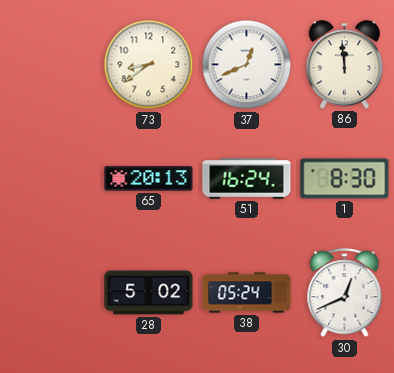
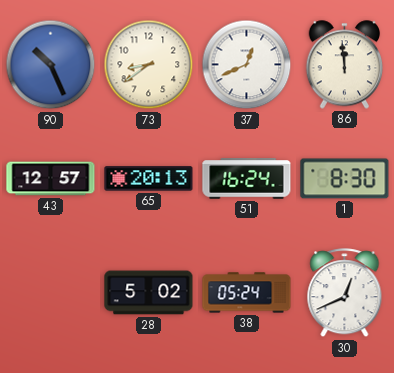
90: none -> 10:26
43: none -> 12:57
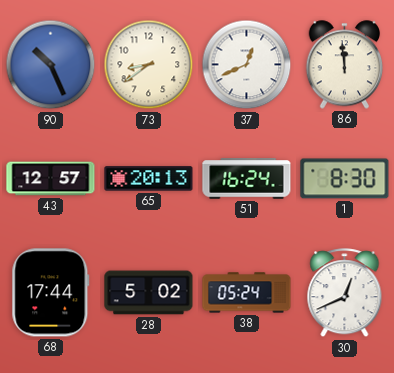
68: none -> 17:44
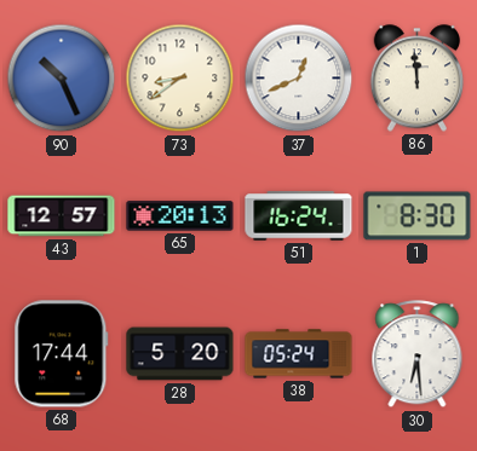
28: 5:02 -> 5:20
30: 12:41 -> 6:29
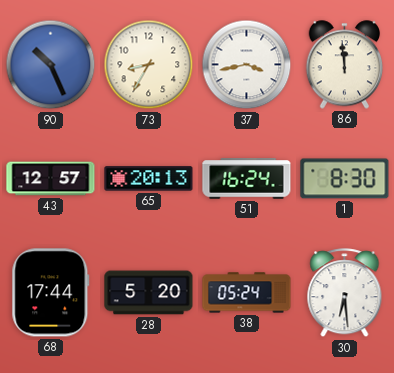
73: 8:39 -> 8:35
37: 12:41 -> 3:43
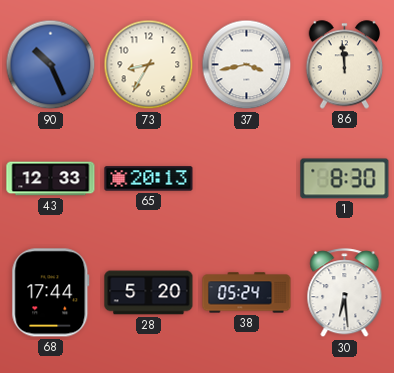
43: 12:57 -> 12:33
51: 16:24 -> none
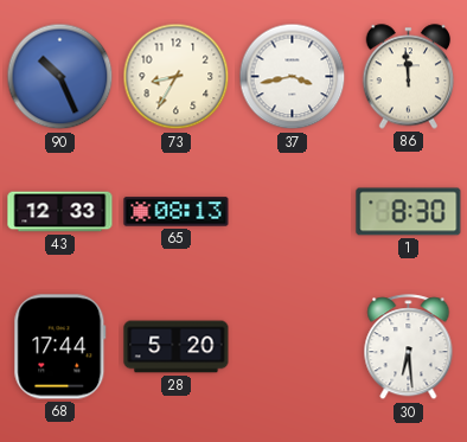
65: 20:13 -> 08:13
38: 05:24 -> none
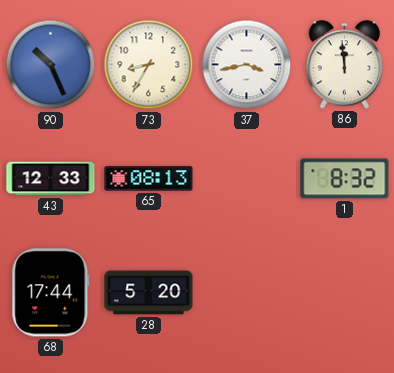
1: 8:30 -> 8:32
30: 6:29 -> none
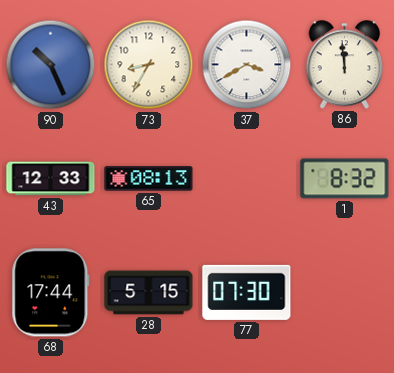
37: 3:43 -> 3:40
28: 5:20 -> 5:15
77: none -> 07:30
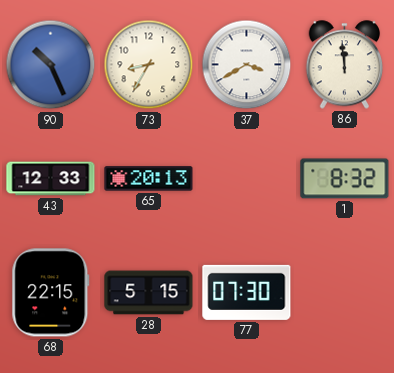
65: 08:13 -> 20:13
68: 17:44 -> 22:15
